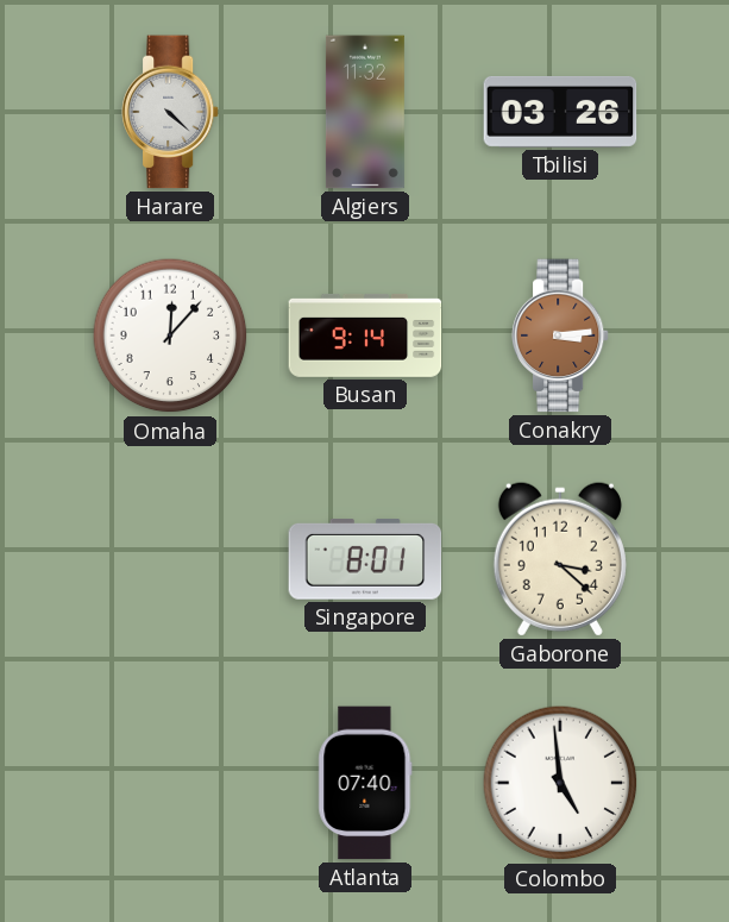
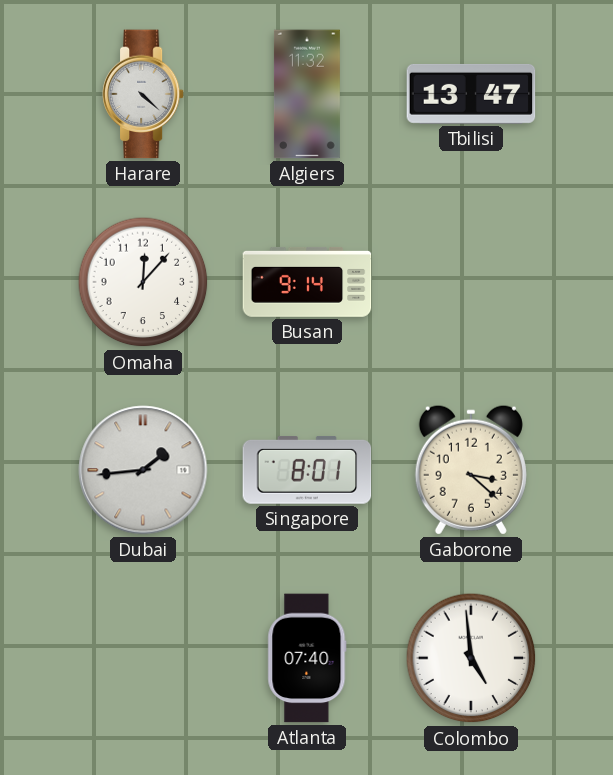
Tbilisi: 03:26 -> 13:47
Conakry: 3:14 -> none
Dubai: none -> 1:44
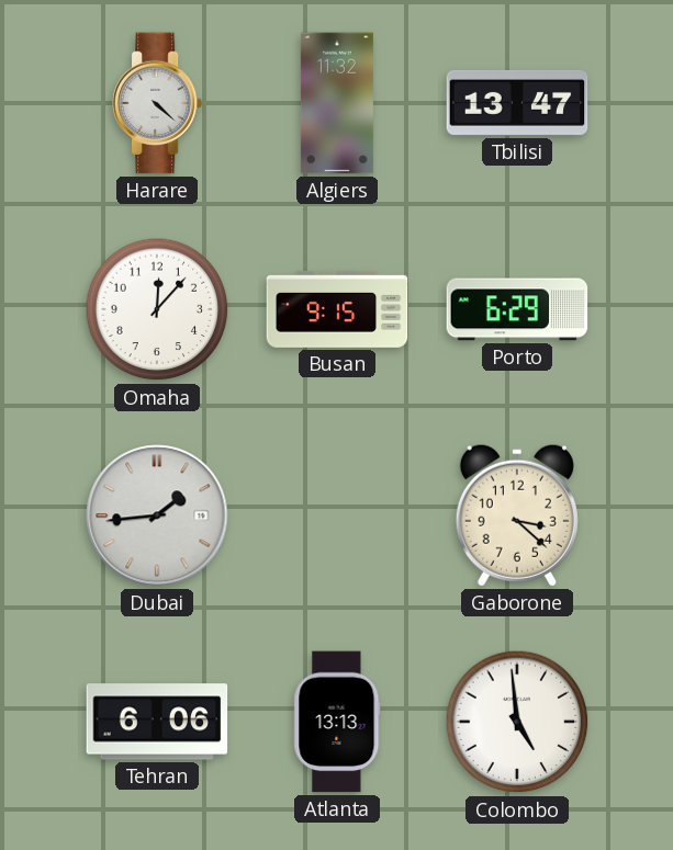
Busan: 9:14 -> 9:15
Porto: none -> 6:29
Singapore: 8:01 -> none
Tehran: none -> 6:06
Atlanta: 07:40 -> 13:13
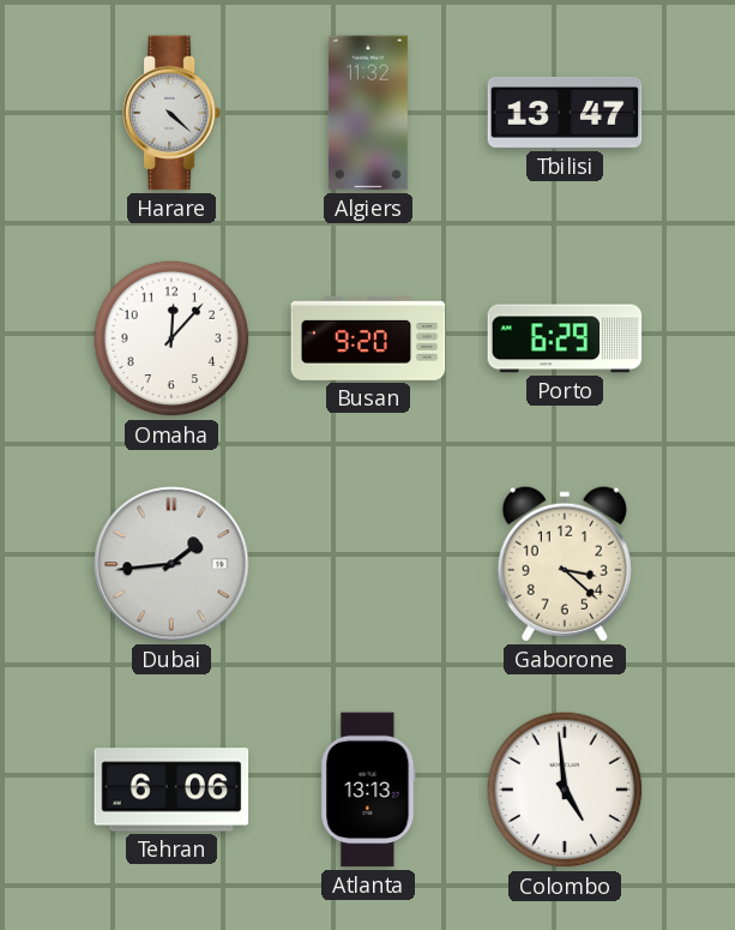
Busan: 9:15 -> 9:20
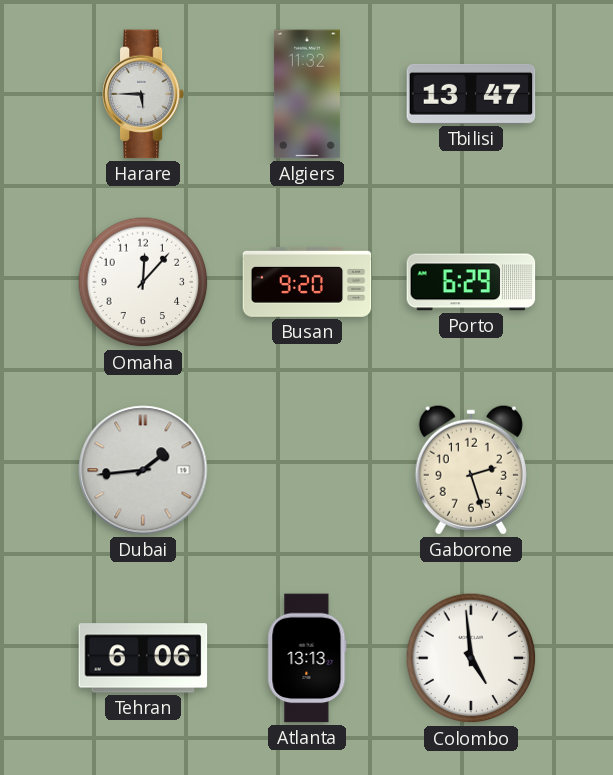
Harare: 4:22 -> 5:45
Gaborone: 3:22 -> 2:27
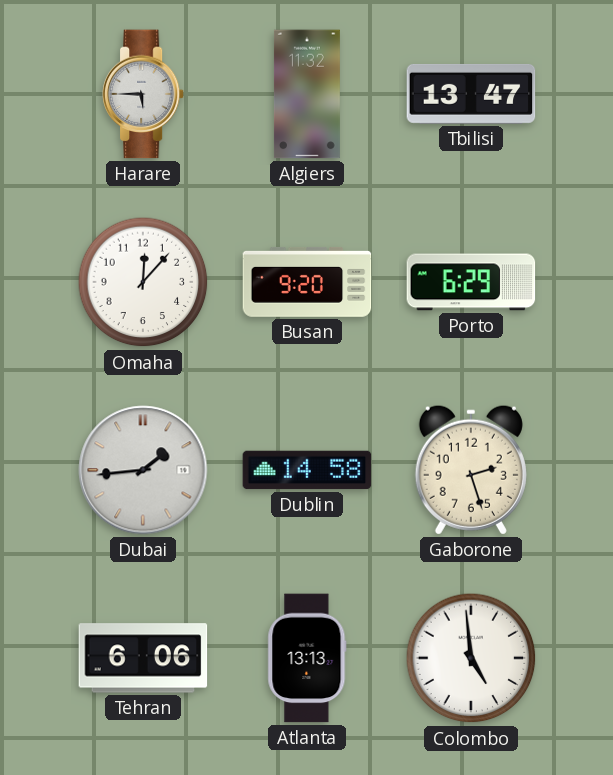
Dublin: none -> 14:58
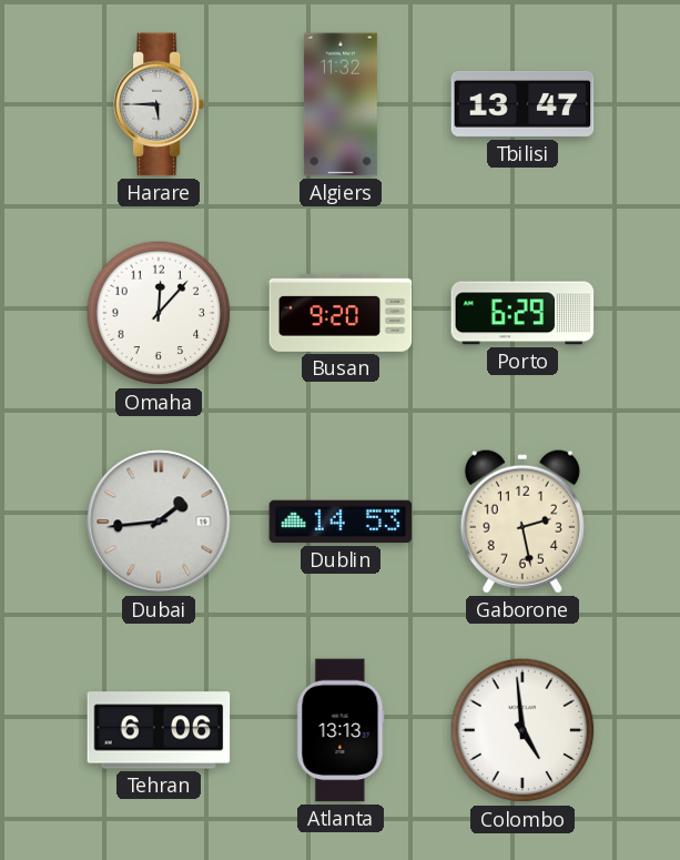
Dublin: 14:58 -> 14:53
Gaborone: 2:27 -> 2:28
